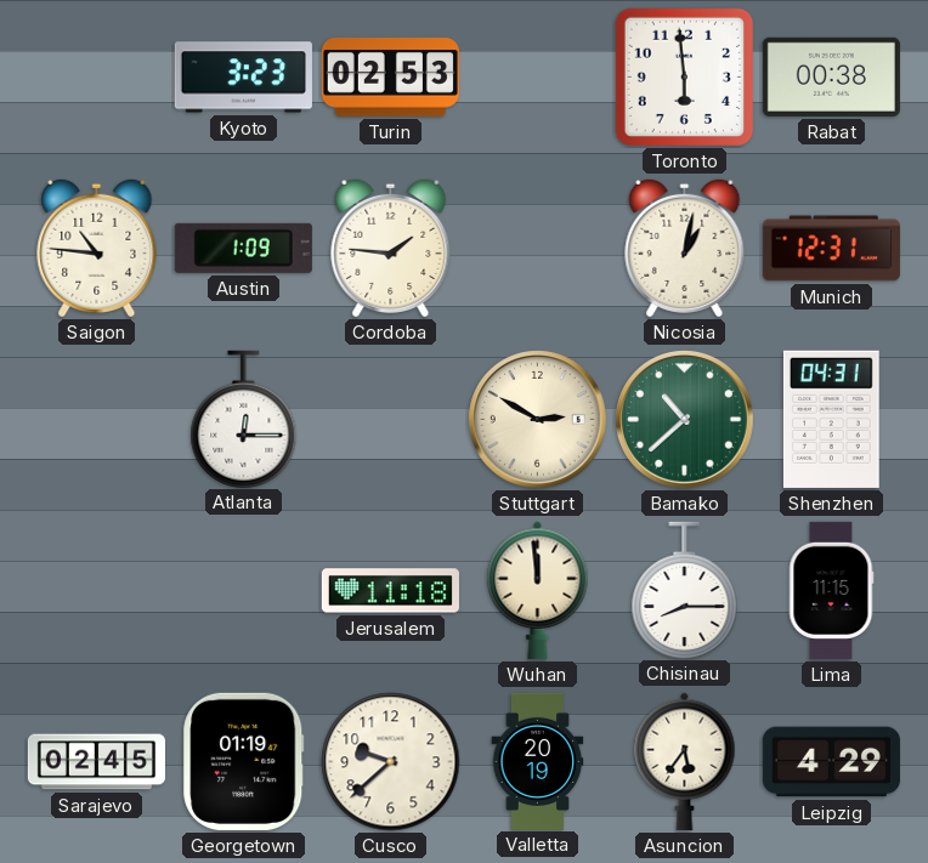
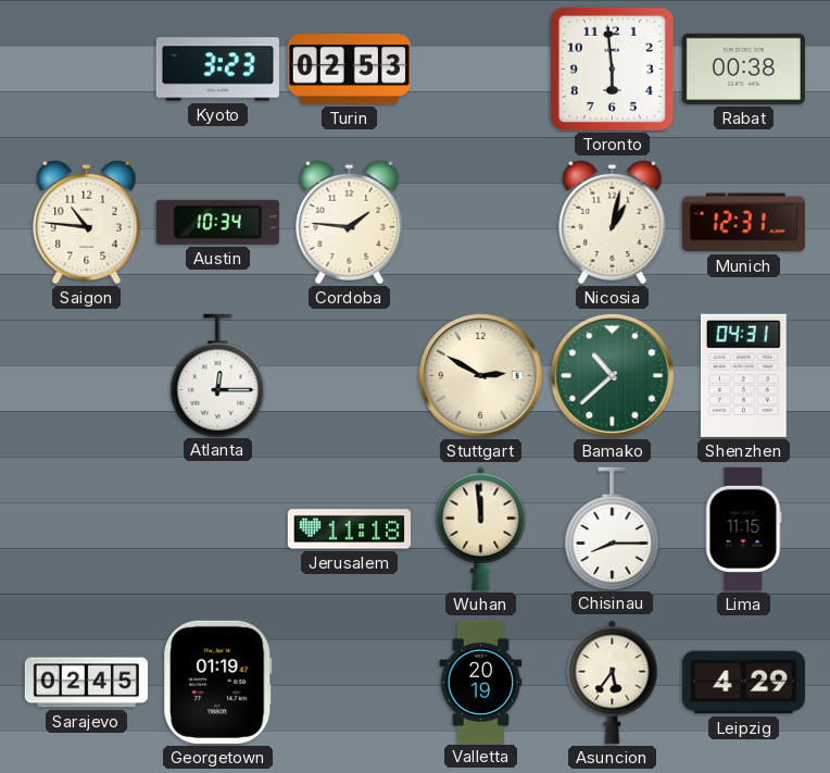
Austin: 1:09 -> 10:34
Cusco: 9:38 -> none
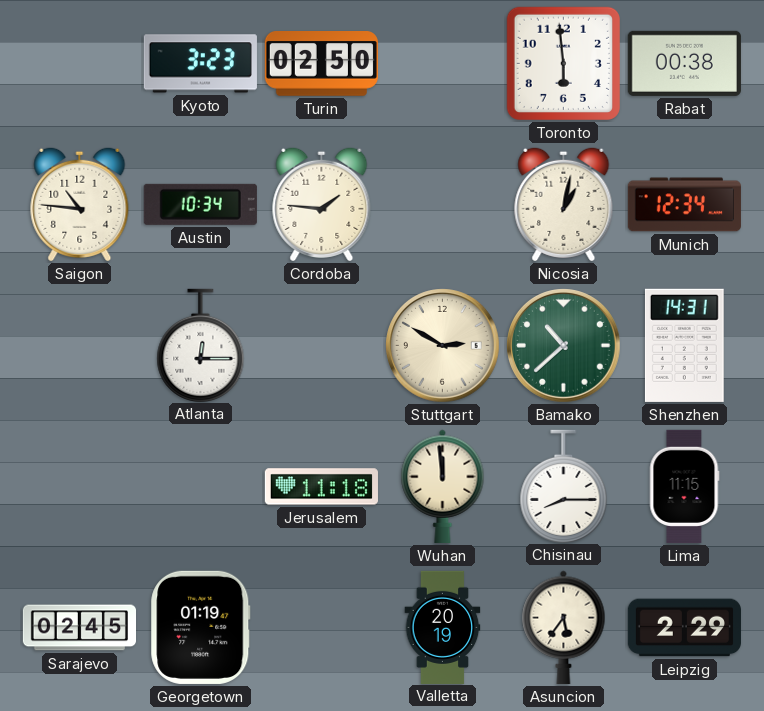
Turin: 02:53 -> 02:50
Munich: 12:31 -> 12:34
Shenzhen: 04:31 -> 14:31
Leipzig: 4:29 -> 2:29
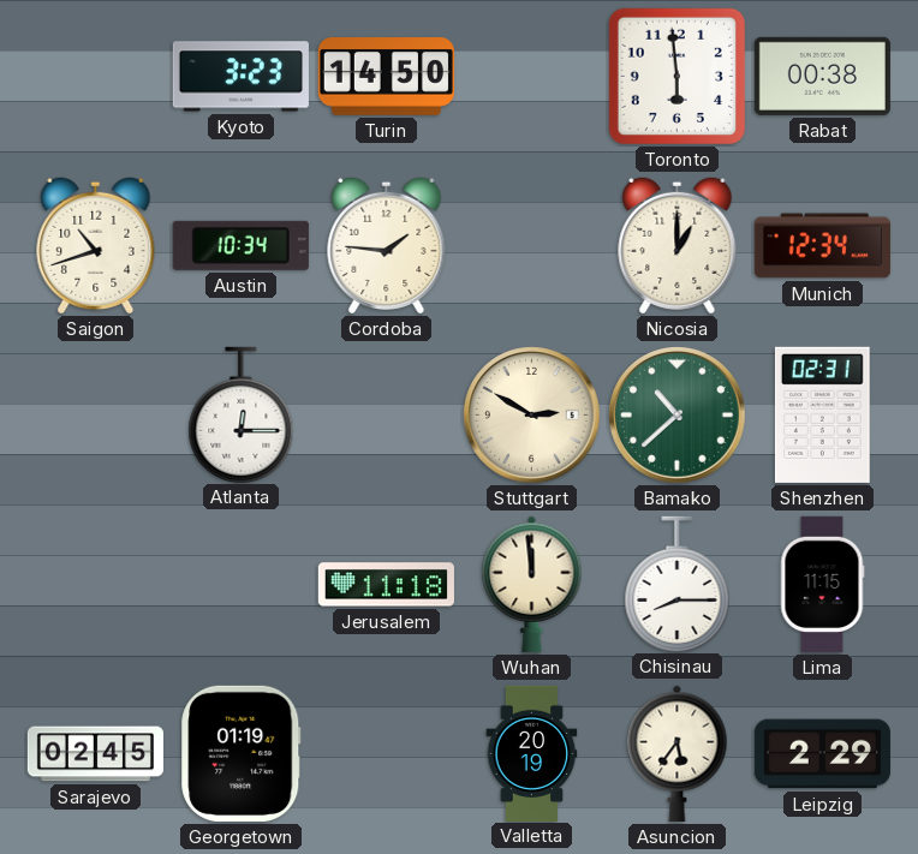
Turin: 02:50 -> 14:50
Saigon: 10:46 -> 10:42
Nicosia: 1:02 -> 1:00
Shenzhen: 14:31 -> 02:31
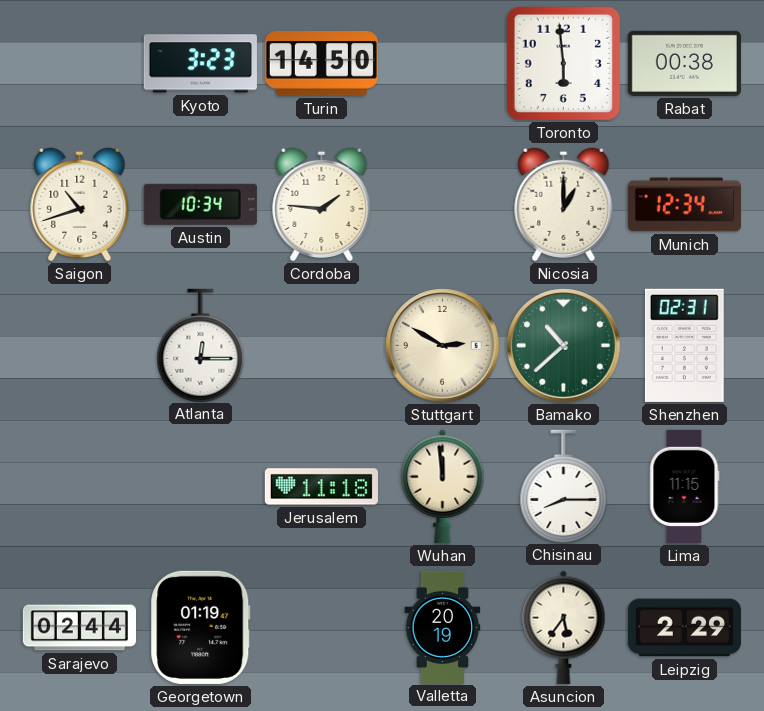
Sarajevo: 02:45 -> 02:44
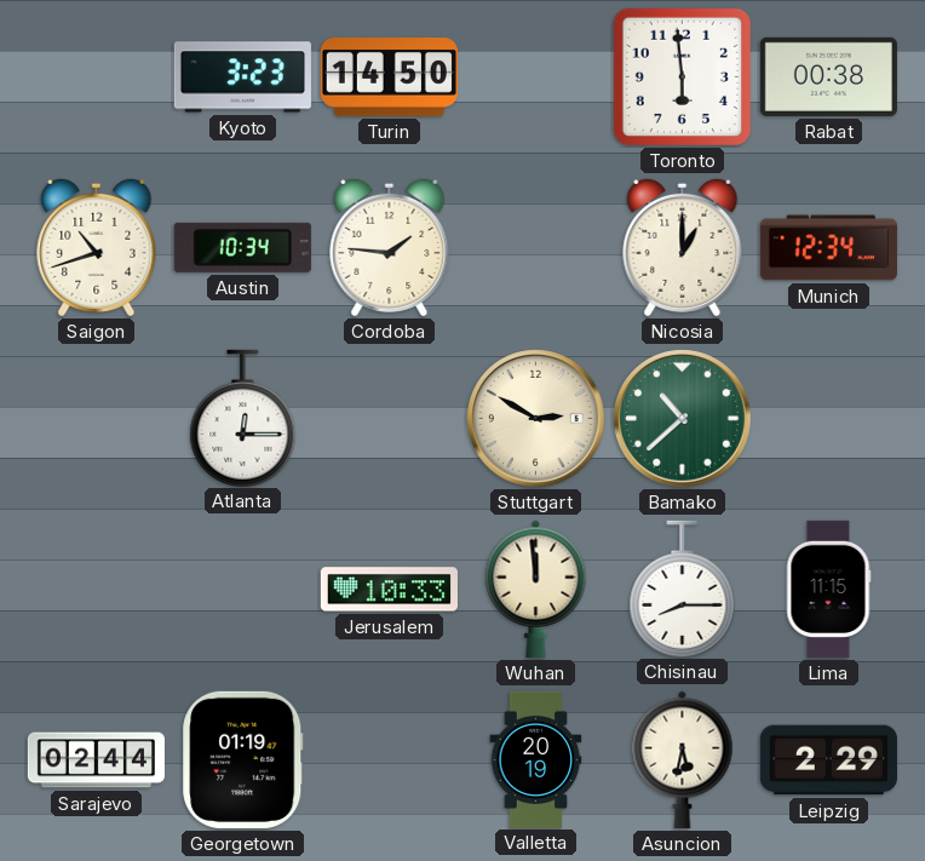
Shenzhen: 02:31 -> none
Jerusalem: 11:18 -> 10:33
Asuncion: 5:36 -> 5:32
